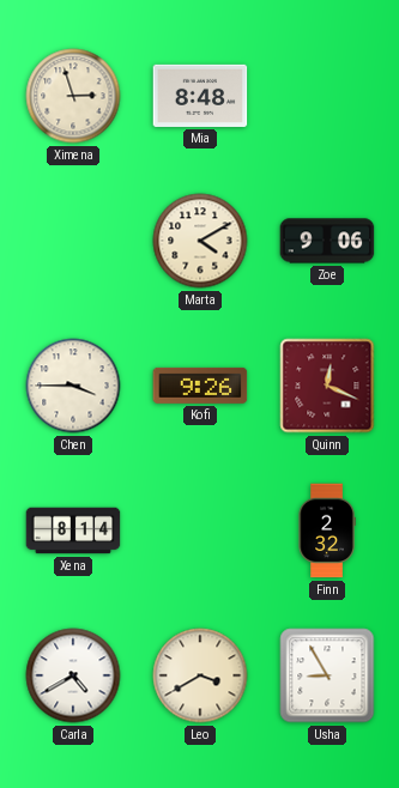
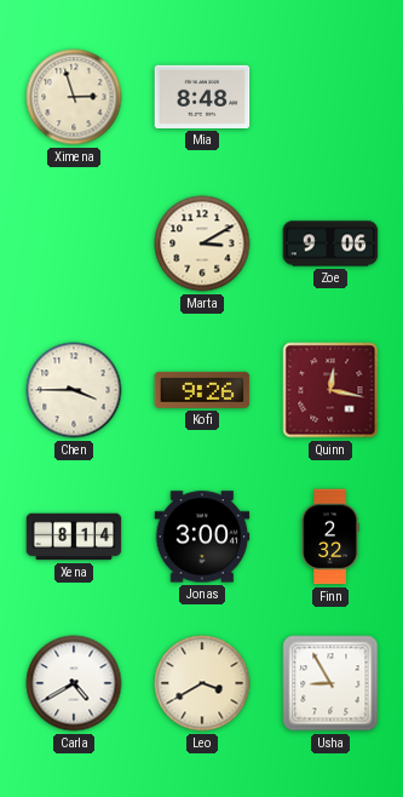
Marta: 4:10 -> 3:10
Quinn: 12:19 -> 12:17
Jonas: none -> 3:00
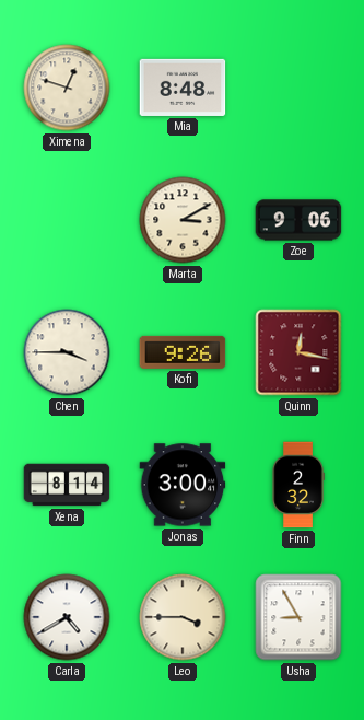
Ximena: 2:57 -> 12:48
Leo: 3:40 -> 3:45
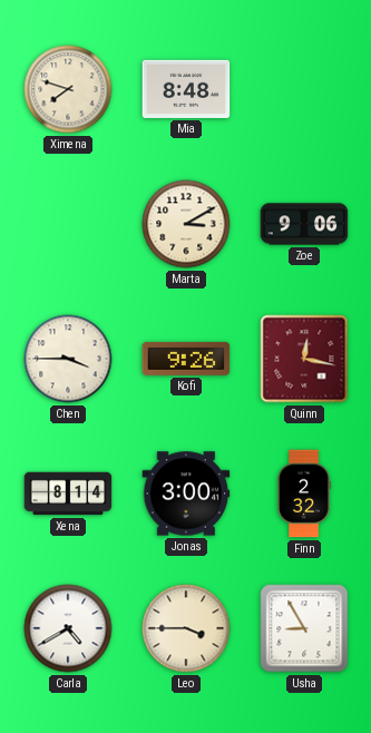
Ximena: 12:48 -> 7:48
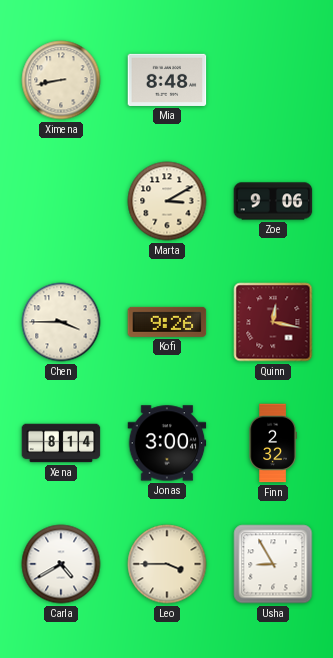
Ximena: 7:48 -> 8:43
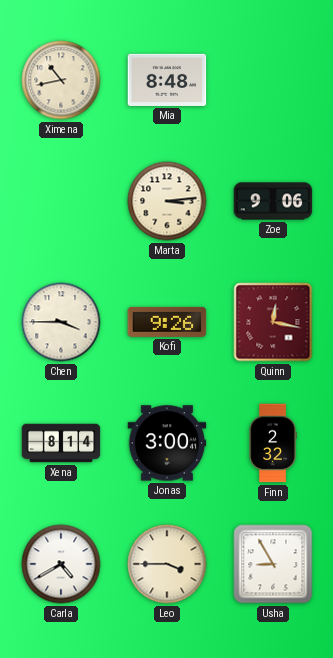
Ximena: 8:43 -> 10:43
Marta: 3:10 -> 3:14
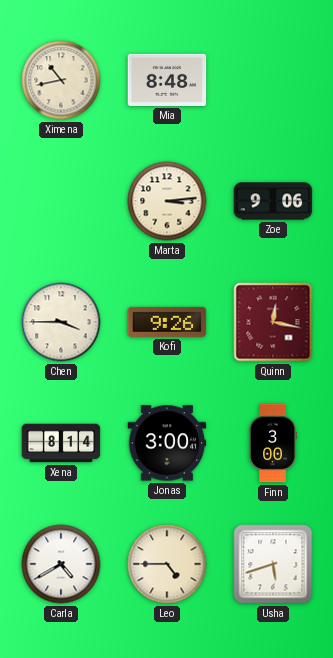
Finn: 2:32 -> 3:00
Leo: 3:45 -> 4:45
Usha: 8:55 -> 5:42
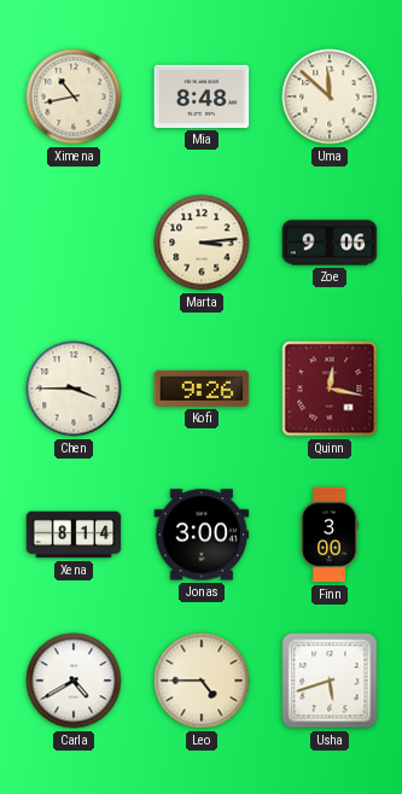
Uma: none -> 11:52
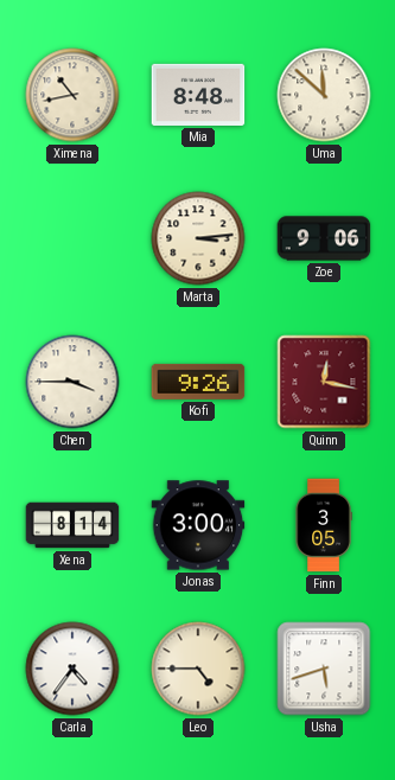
Finn: 3:00 -> 3:05
Carla: 4:40 -> 4:36
